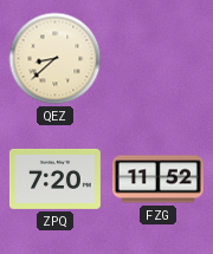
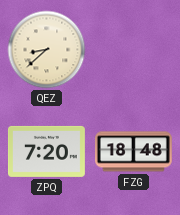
FZG: 11:52 -> 18:48
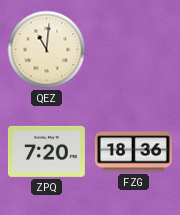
QEZ: 8:38 -> 11:01
FZG: 18:48 -> 18:36
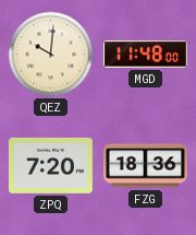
QEZ: 11:01 -> 10:01
MGD: none -> 11:48
